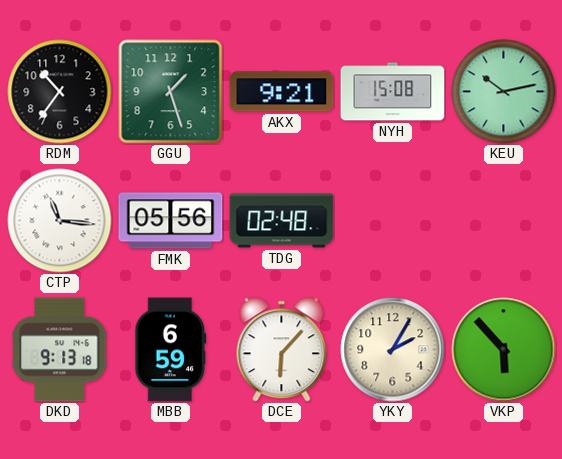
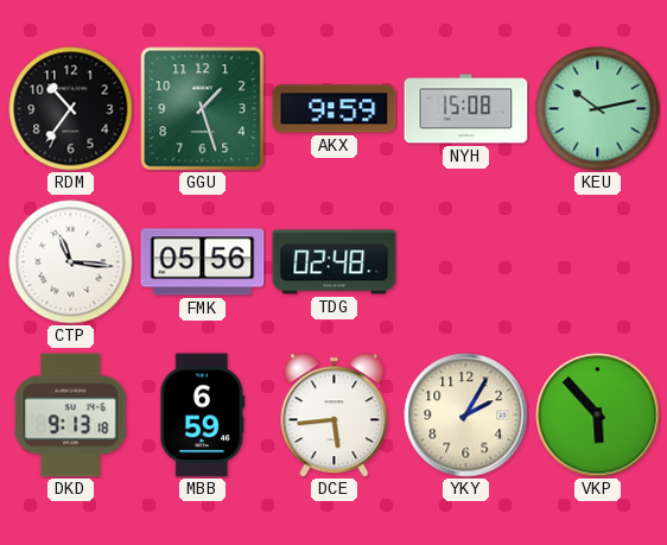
AKX: 9:21 -> 9:59
DCE: 6:07 -> 5:44
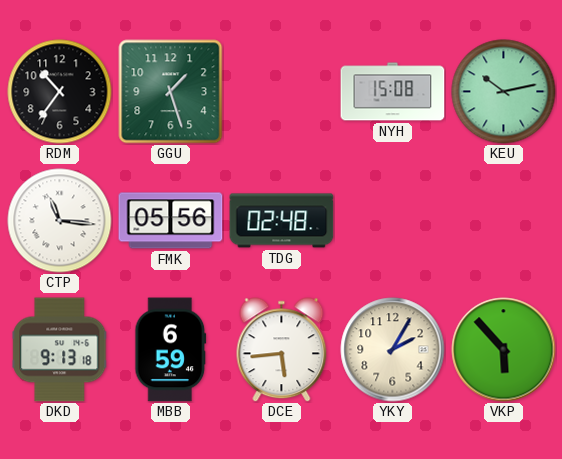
AKX: 9:59 -> none
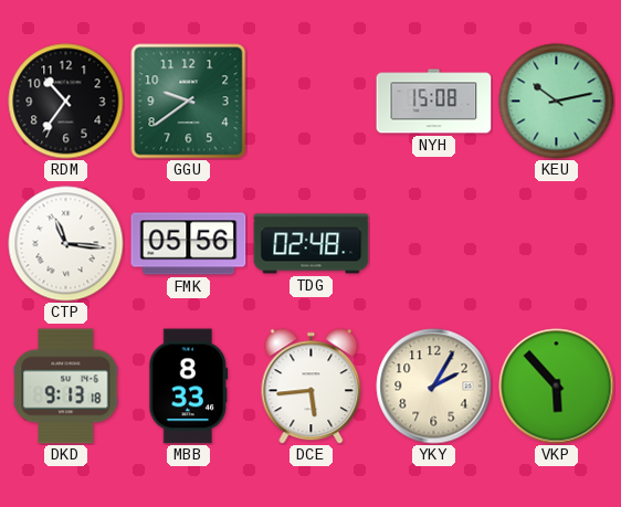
GGU: 1:27 -> 9:39
MBB: 6:59 -> 8:33
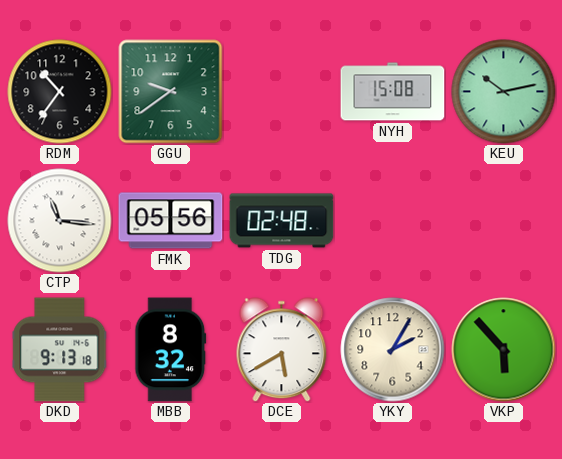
MBB: 8:33 -> 8:32
DCE: 5:44 -> 5:40
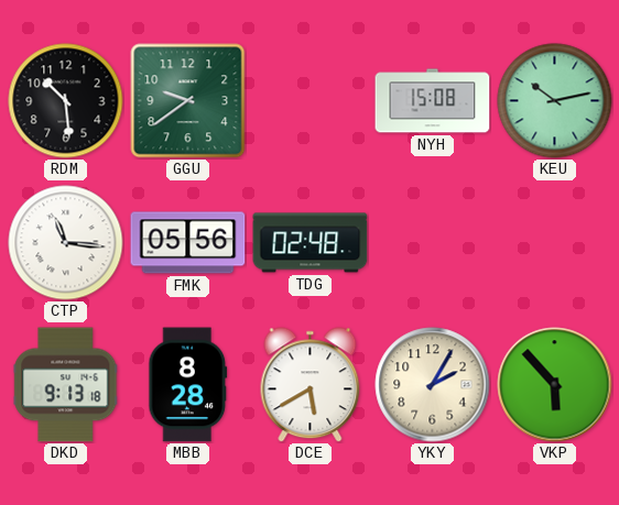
RDM: 10:36 -> 10:29
MBB: 8:32 -> 8:28
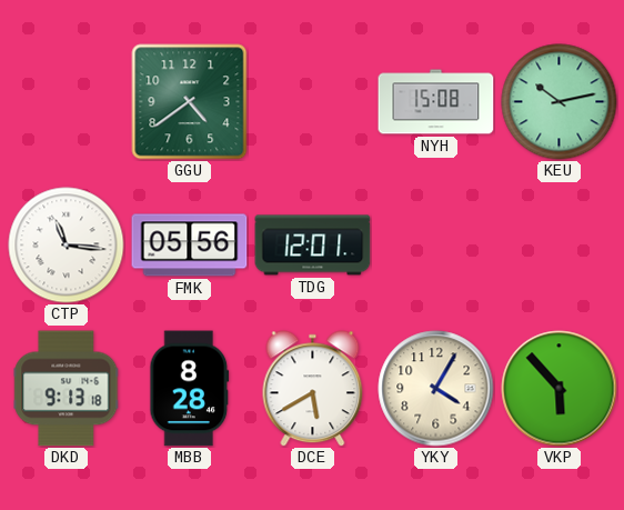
RDM: 10:29 -> none
GGU: 9:39 -> 4:39
TDG: 02:48 -> 12:01
YKY: 2:05 -> 4:05
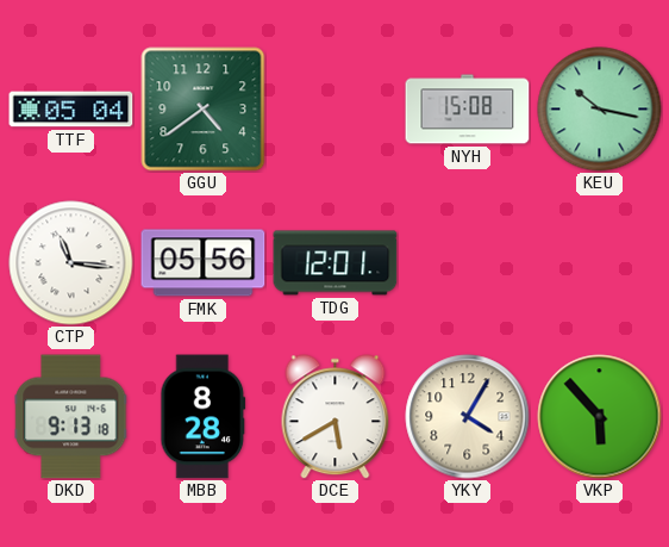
TTF: none -> 05:04
KEU: 10:13 -> 10:17
